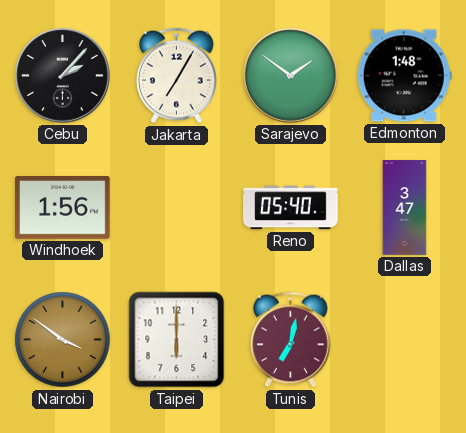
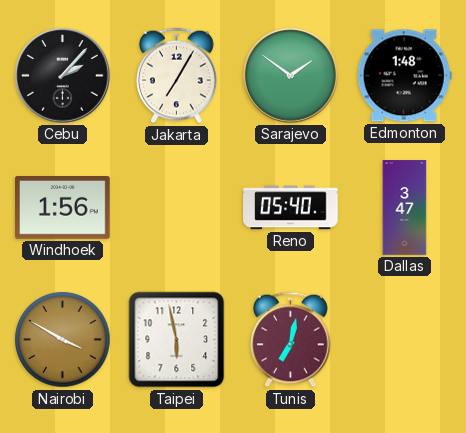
Nairobi: 3:51 -> 3:50
Taipei: 6:00 -> 5:58
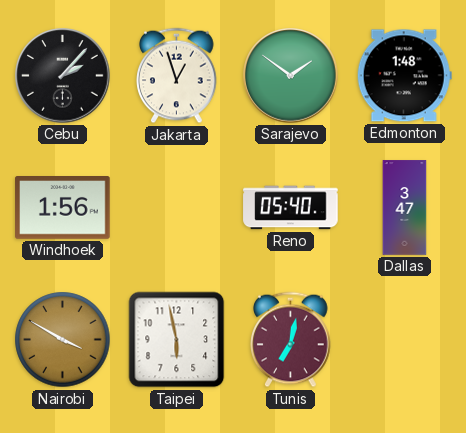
Jakarta: 7:05 -> 12:57
